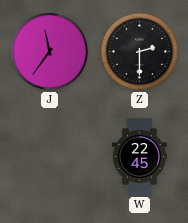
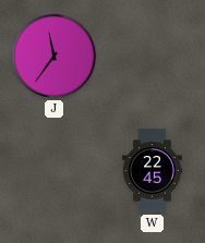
Z: 2:30 -> none
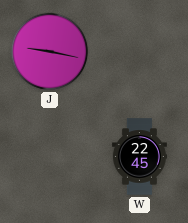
J: 11:36 -> 9:17
